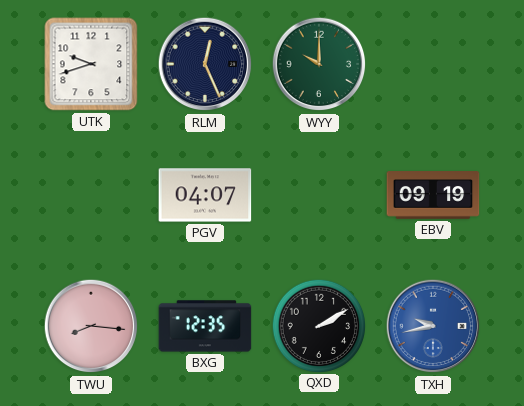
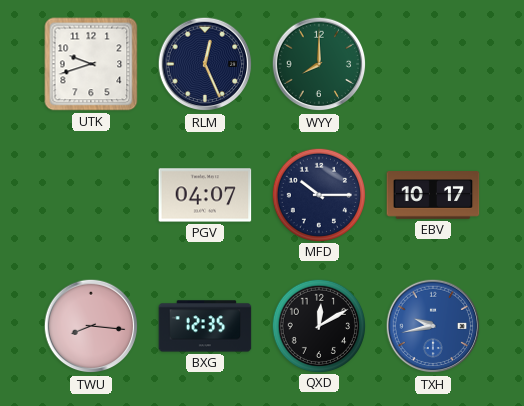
WYY: 10:00 -> 8:00
MFD: none -> 10:15
EBV: 09:19 -> 10:17
QXD: 2:10 -> 12:10
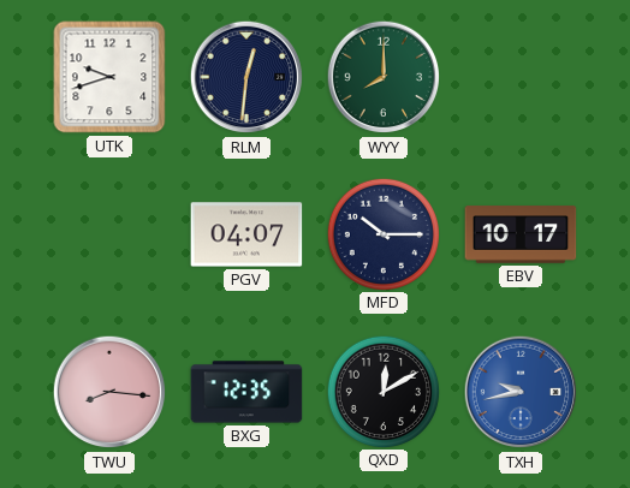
RLM: 12:26 -> 12:31
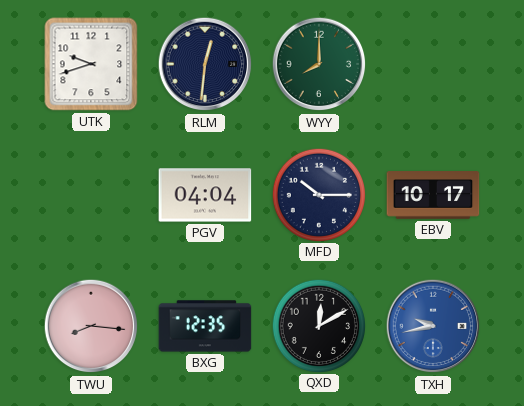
PGV: 04:07 -> 04:04
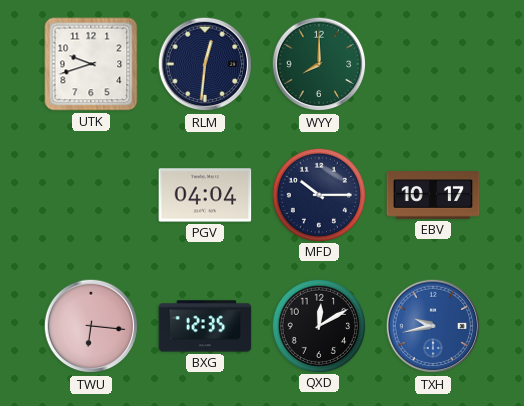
TWU: 8:16 -> 6:16
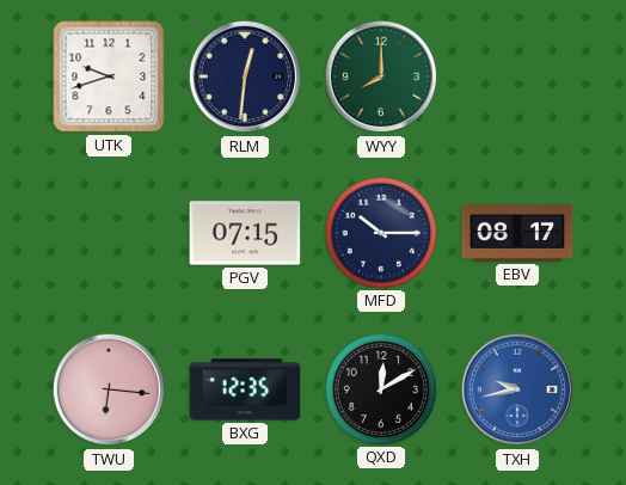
PGV: 04:04 -> 07:15
EBV: 10:17 -> 08:17
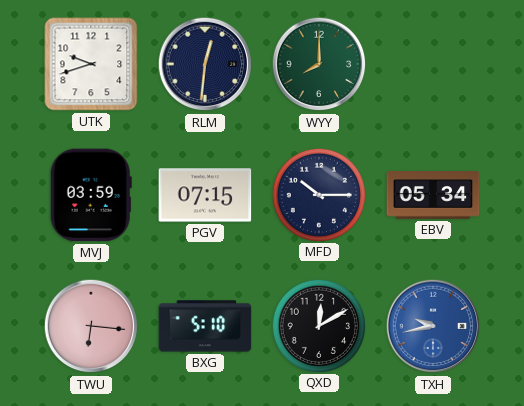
MVJ: none -> 03:59
EBV: 08:17 -> 05:34
BXG: 12:35 -> 5:10
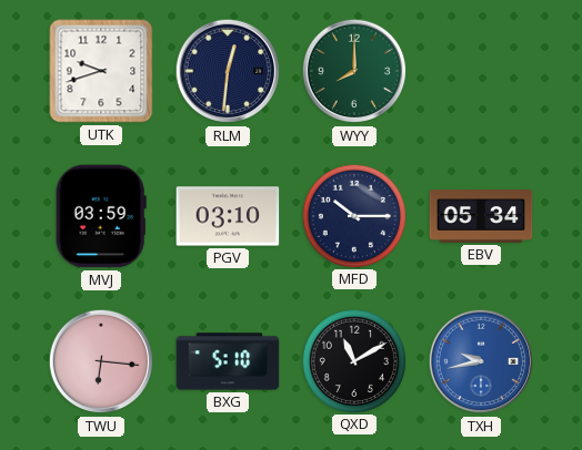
PGV: 07:15 -> 03:10
QXD: 12:10 -> 11:10
